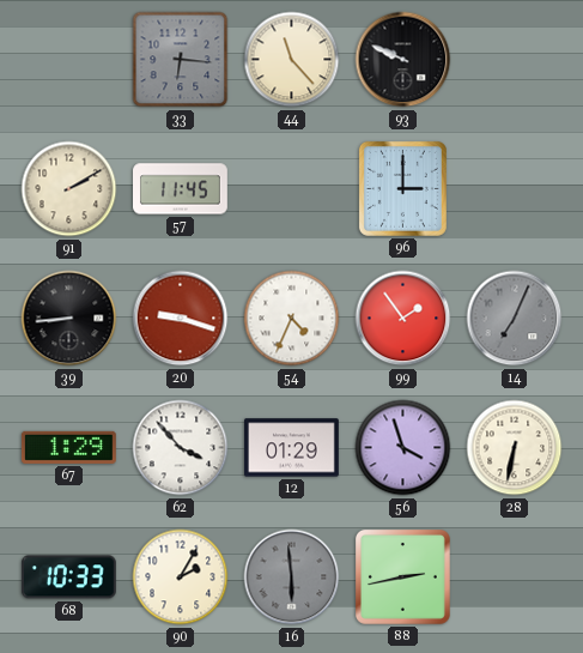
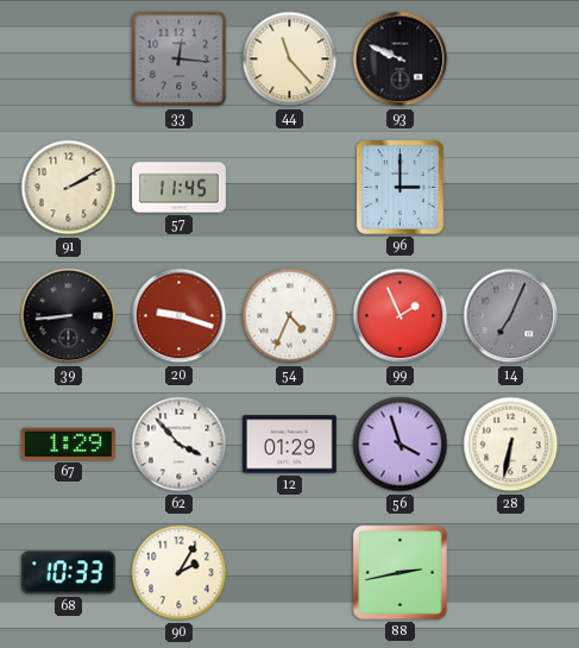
33: 6:16 -> 12:16
99: 1:54 -> 1:56
16: 5:59 -> none
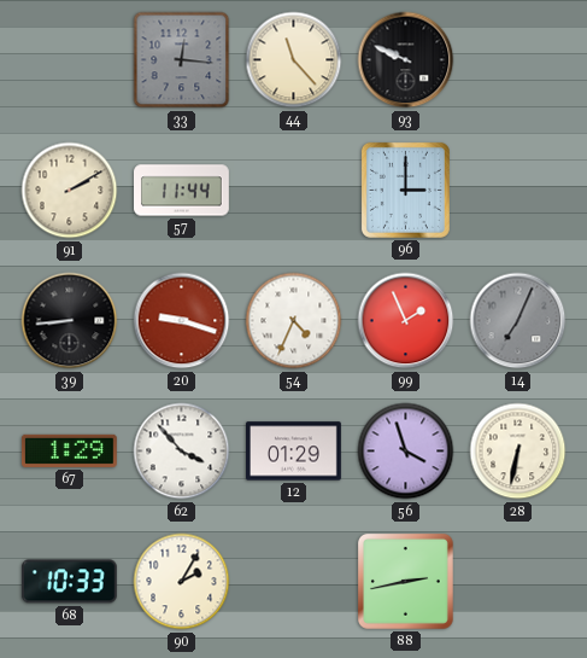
57: 11:45 -> 11:44
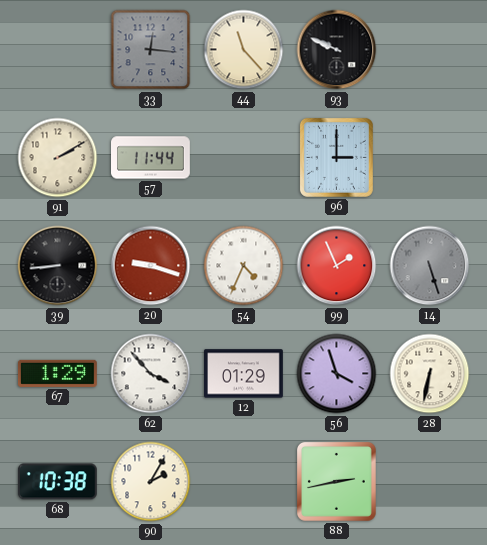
14: 7:04 -> 5:27
68: 10:33 -> 10:38
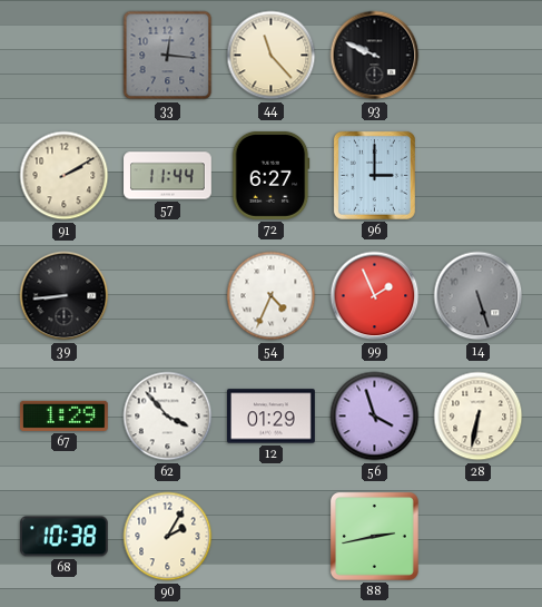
72: none -> 6:27
20: 9:18 -> none
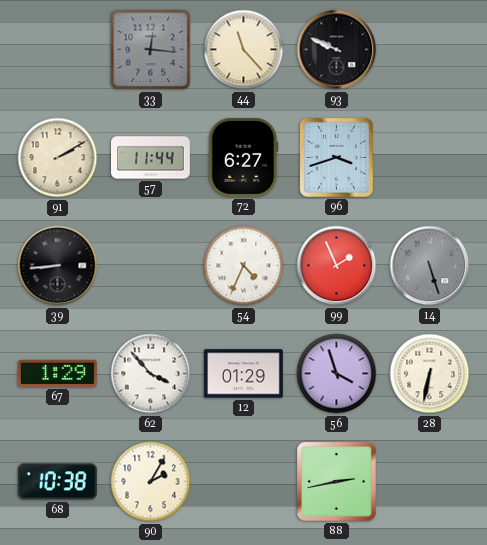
96: 3:00 -> 3:42
